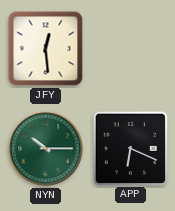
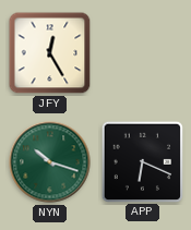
JFY: 12:29 -> 12:25
NYN: 10:15 -> 10:18
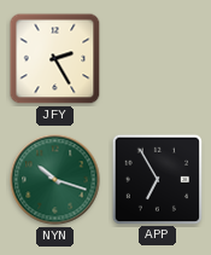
JFY: 12:25 -> 2:25
APP: 6:19 -> 6:55
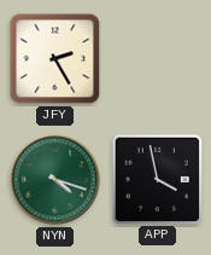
NYN: 10:18 -> 4:18
APP: 6:55 -> 3:58
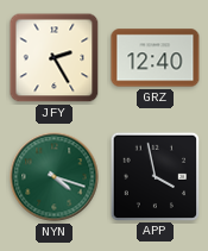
GRZ: none -> 12:40
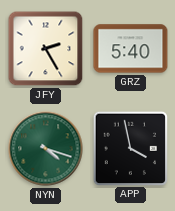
GRZ: 12:40 -> 5:40
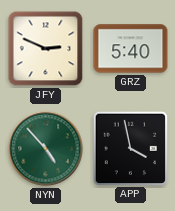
JFY: 2:25 -> 2:49
NYN: 4:18 -> 4:53
